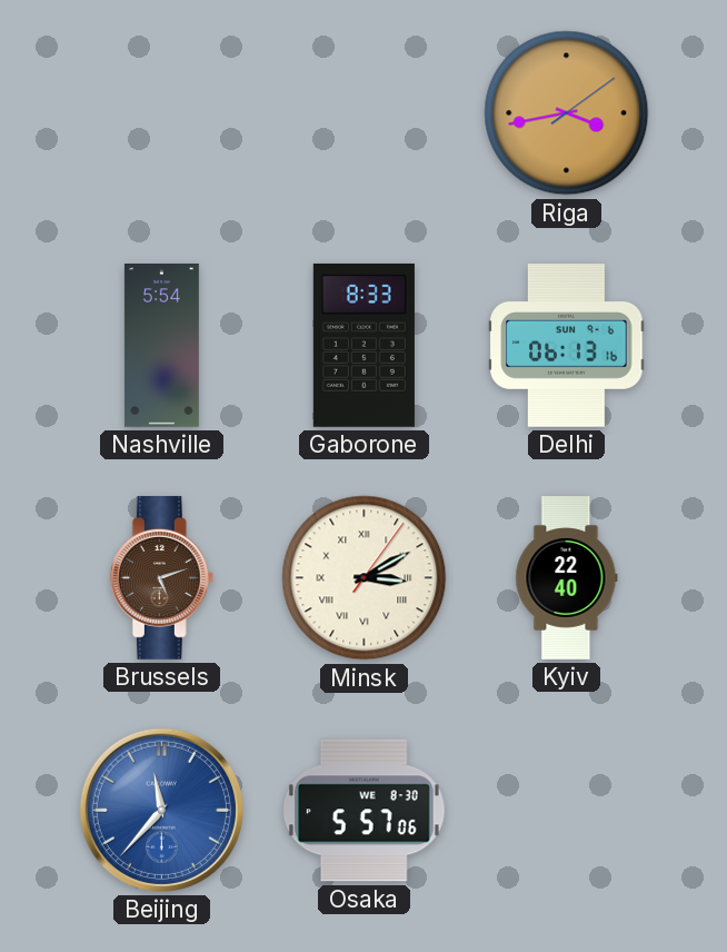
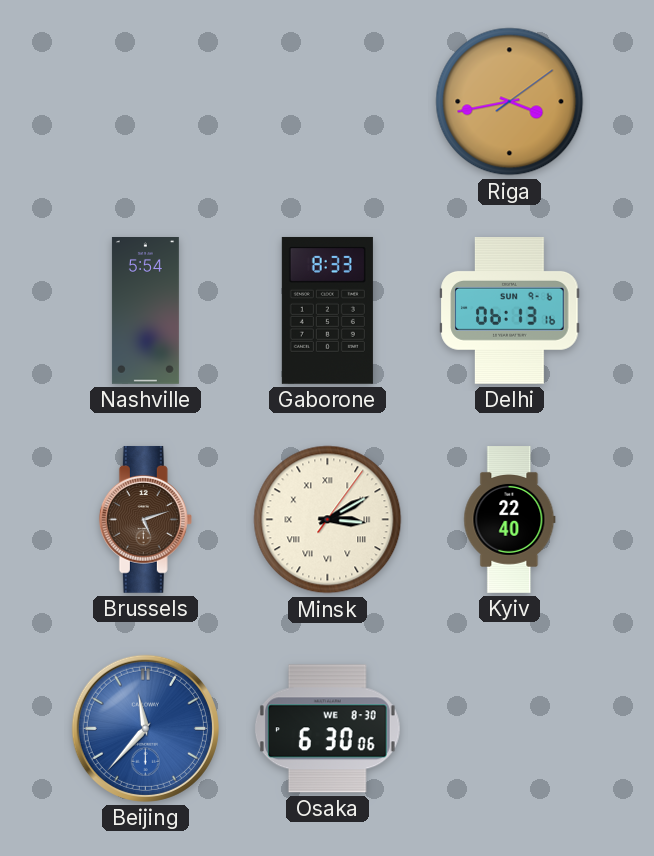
Osaka: 5:57 -> 6:30
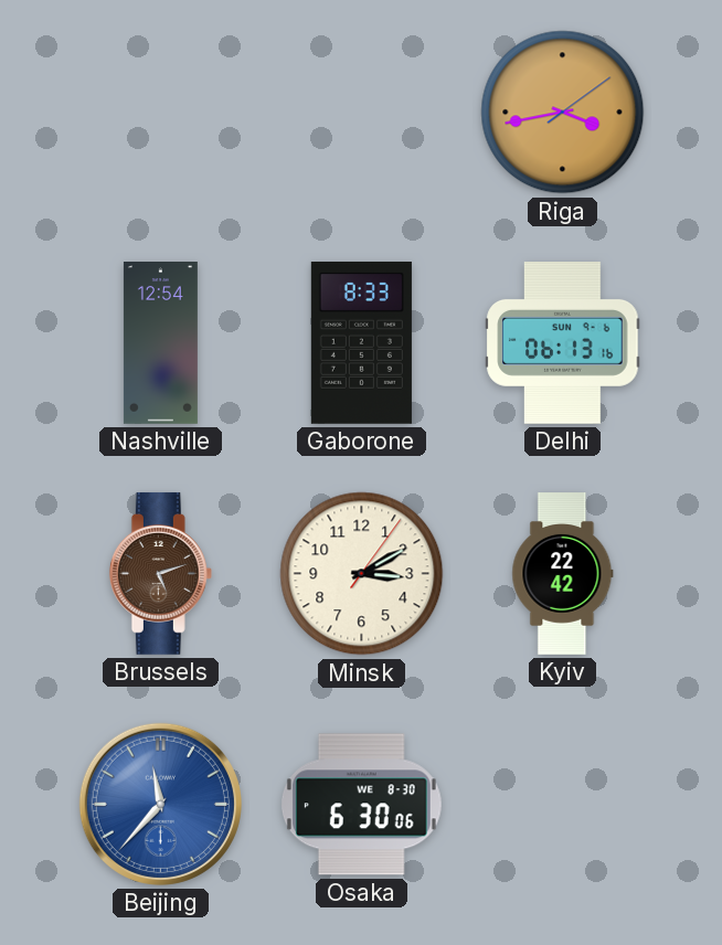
Nashville: 5:54 -> 12:54
Minsk numerals: Roman -> Arabic
Kyiv: 22:40 -> 22:42
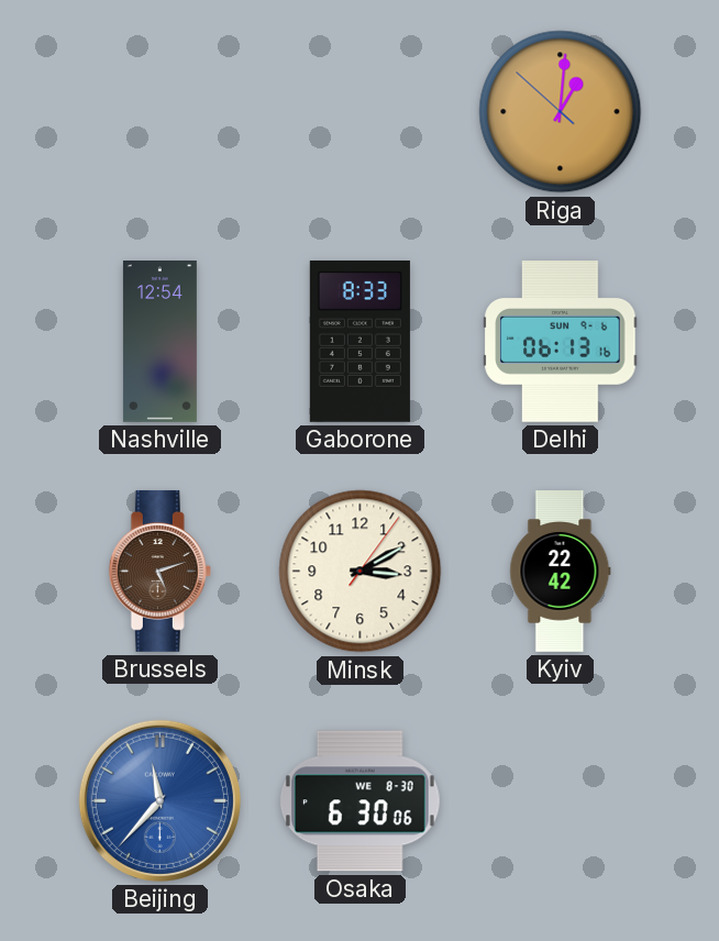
Riga: 3:43 -> 1:00
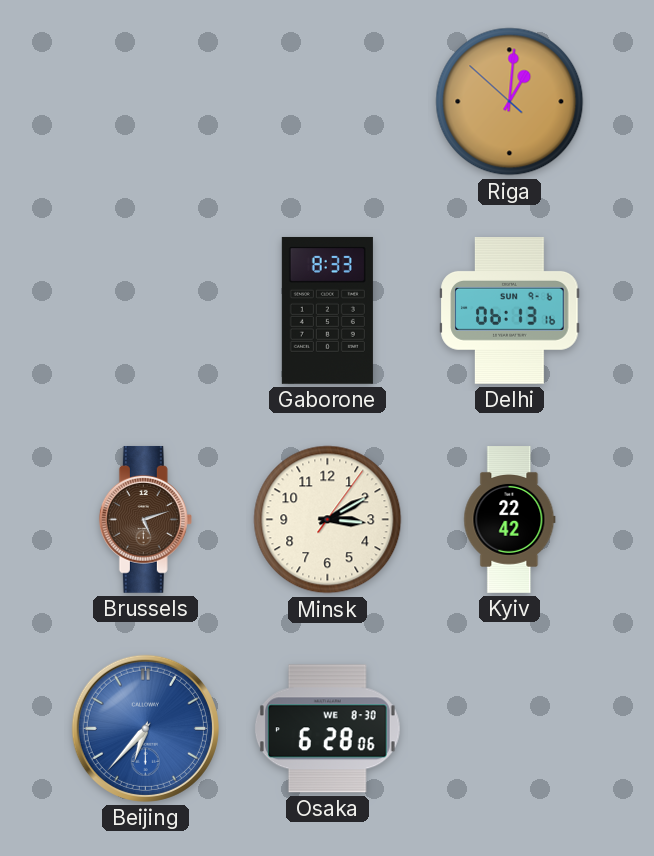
Nashville: 12:54 -> none
Beijing: 11:37 -> 6:37
Osaka: 6:30 -> 6:28
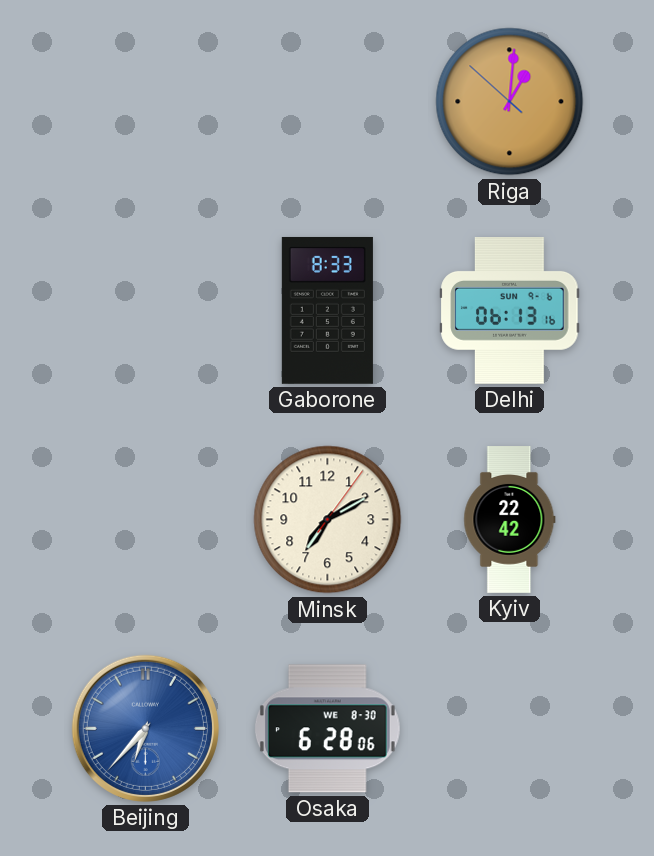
Brussels: 5:12 -> none
Minsk: 3:10 -> 7:10
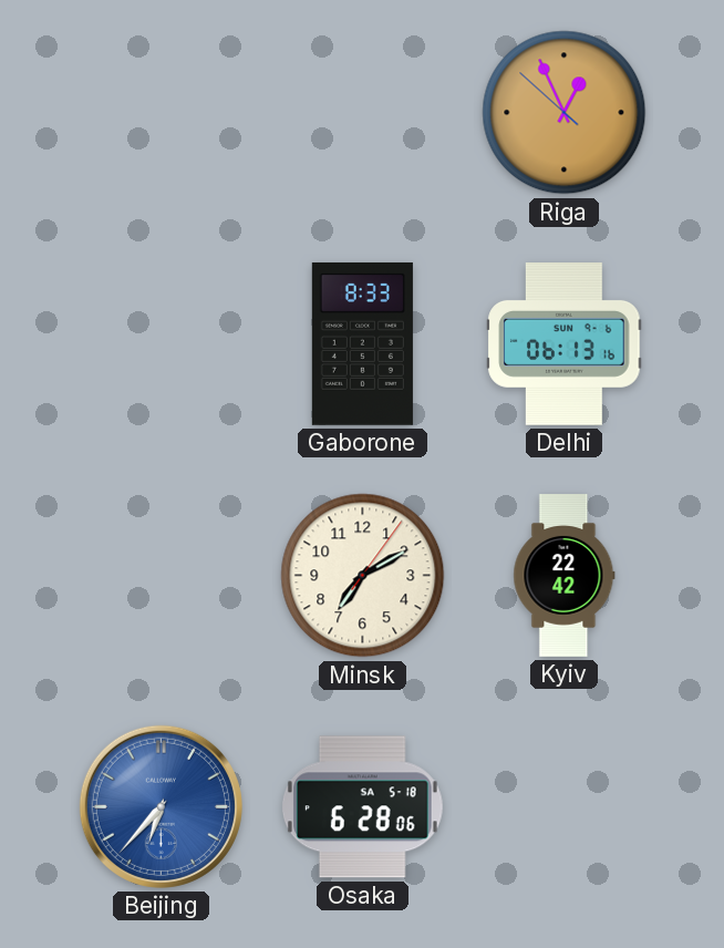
Riga: 1:00 -> 12:55
Osaka date: WE 8-30 -> SA 5-18
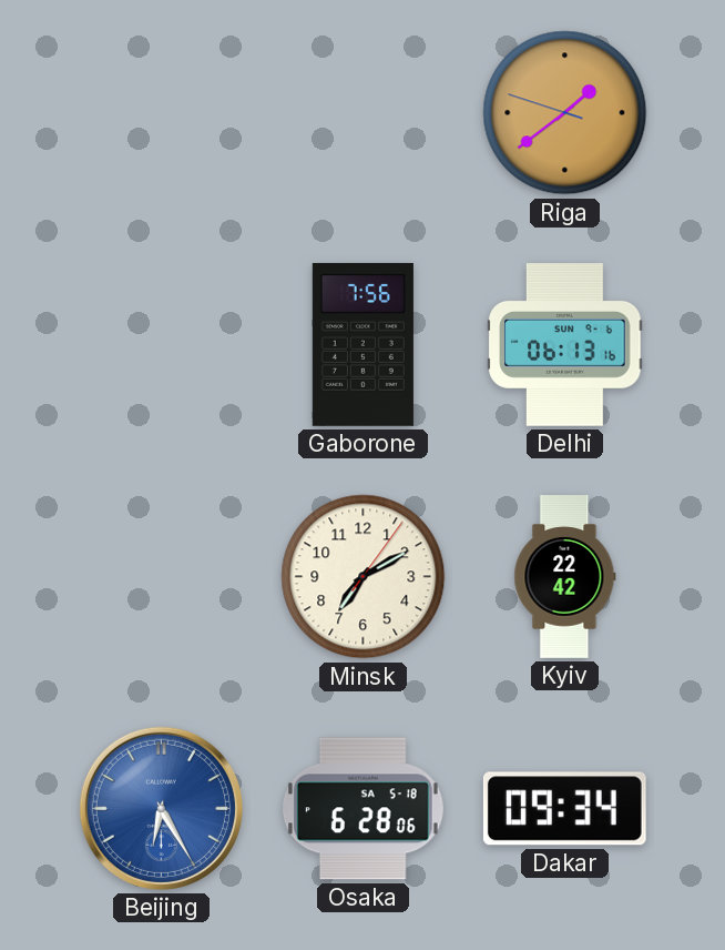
Riga: 12:55 -> 1:38
Gaborone: 8:33 -> 7:56
Beijing: 6:37 -> 6:25
Dakar: none -> 09:34
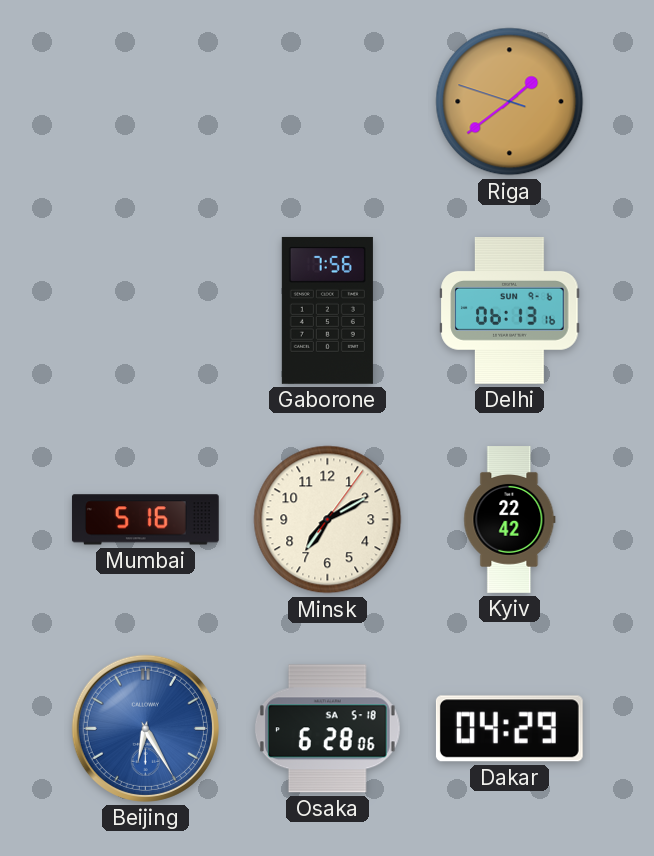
Mumbai: none -> 5:16
Dakar: 09:34 -> 04:29
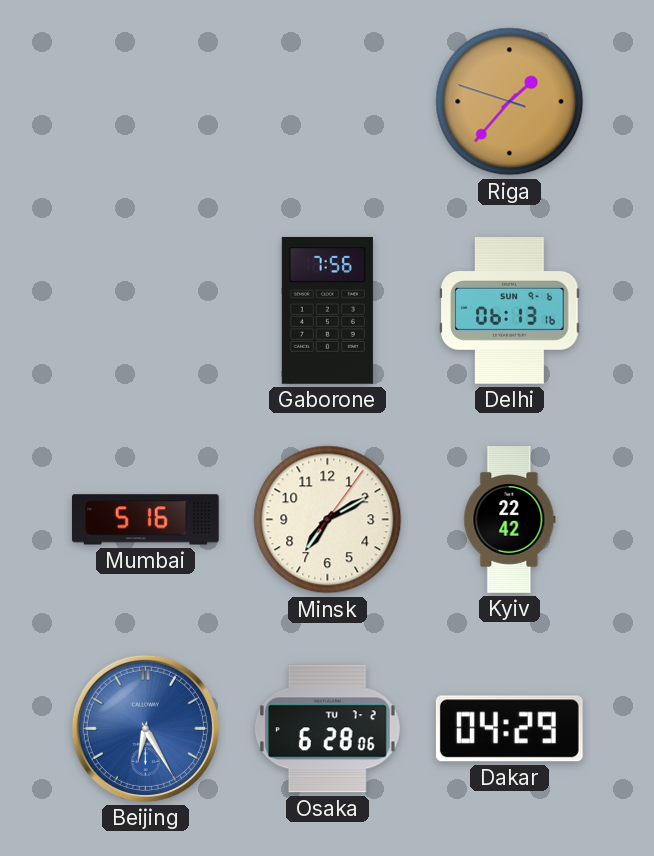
Riga: 1:38 -> 1:36
Osaka date: SA 5-18 -> TU 7-2
